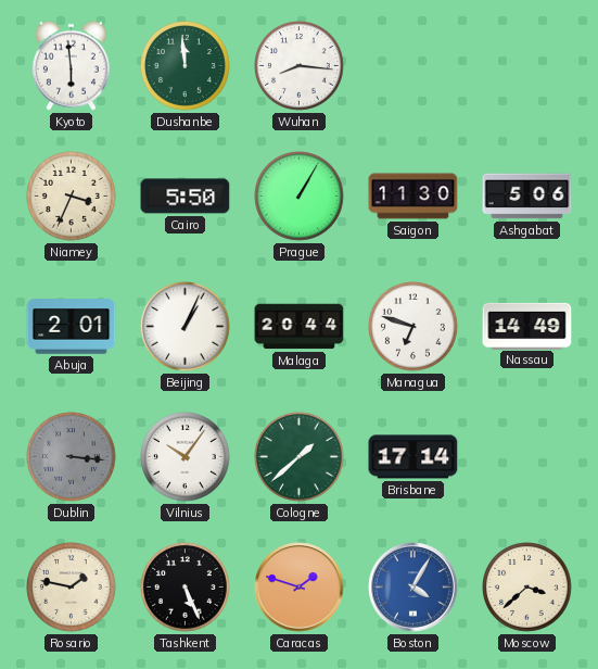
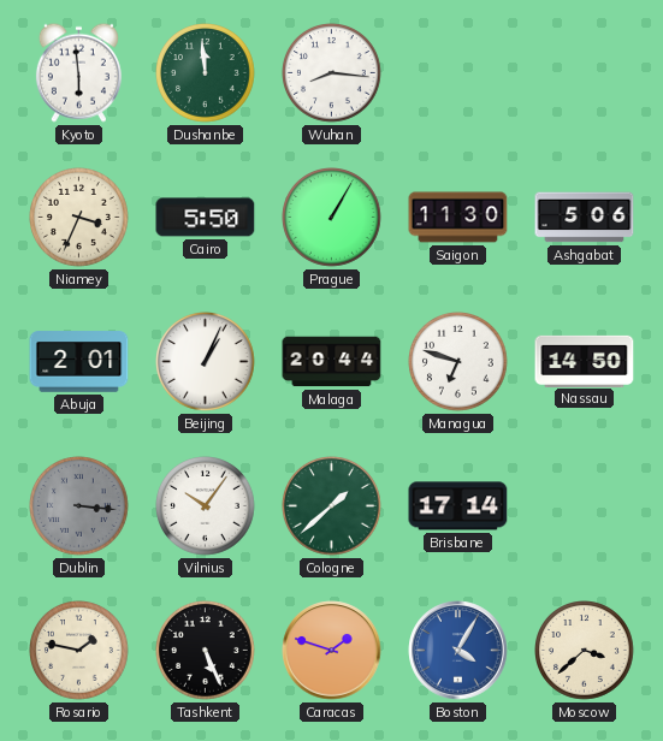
Nassau: 14:49 -> 14:50
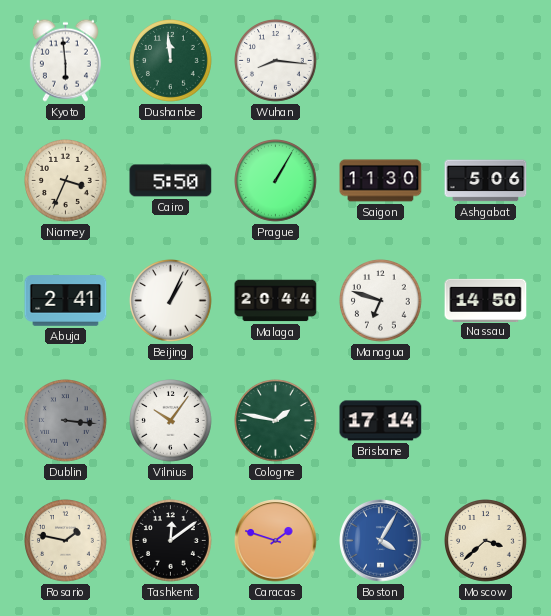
Abuja: 2:01 -> 2:41
Cologne: 1:38 -> 1:47
Tashkent: 5:26 -> 12:09
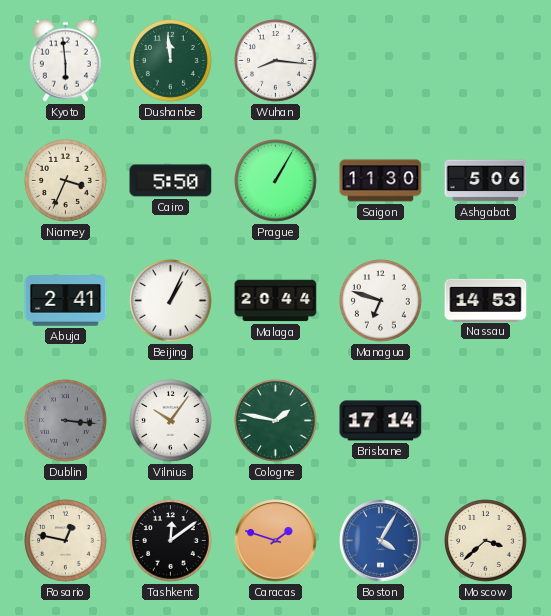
Nassau: 14:50 -> 14:53
Rosario: 1:47 -> 12:47
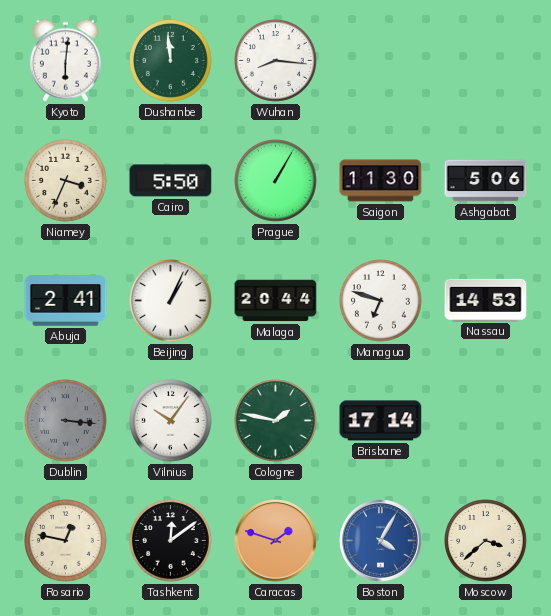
Kyoto: 5:59 -> 6:01
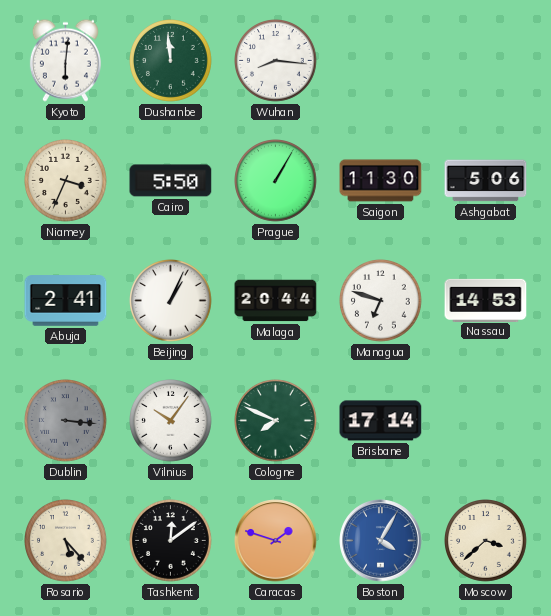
Cologne: 1:47 -> 7:49
Rosario: 12:47 -> 5:23
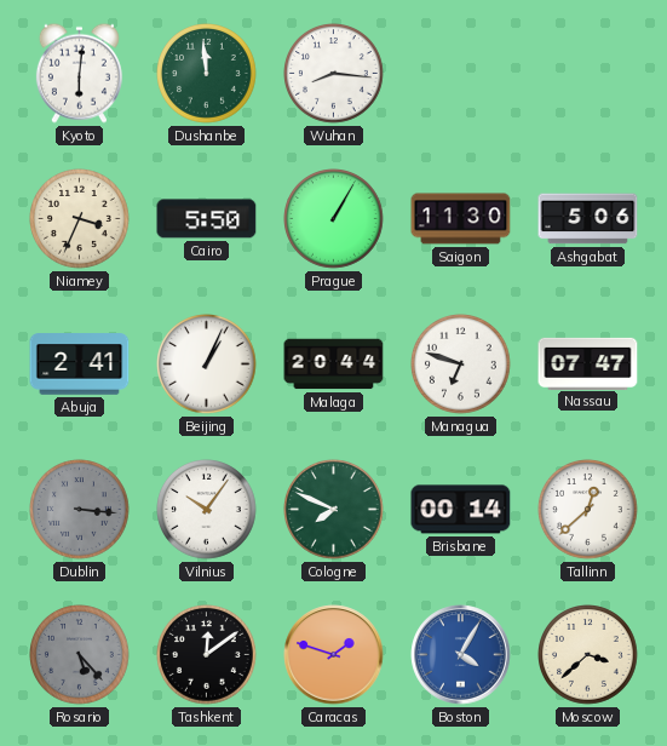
Nassau: 14:53 -> 07:47
Brisbane: 17:14 -> 00:14
Tallinn: none -> 12:38
Rosario dial: cream -> grey
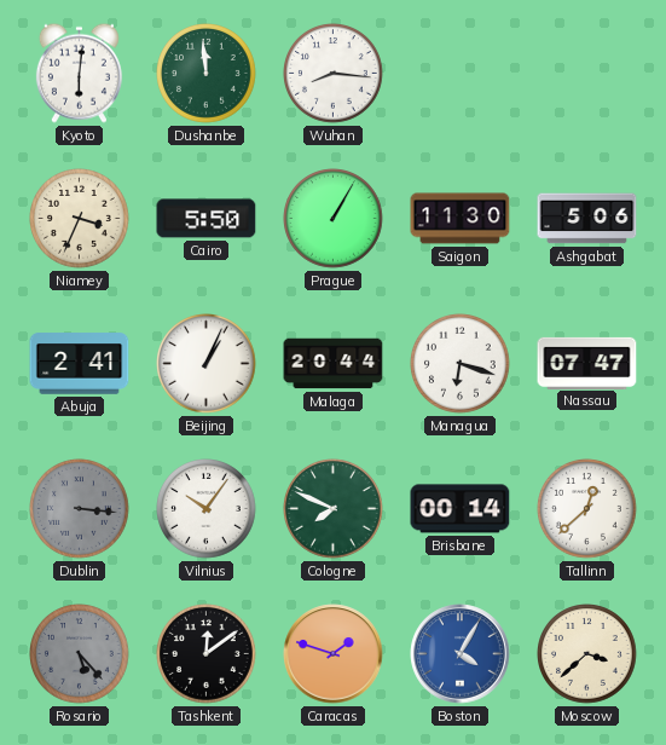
Managua: 6:48 -> 6:18
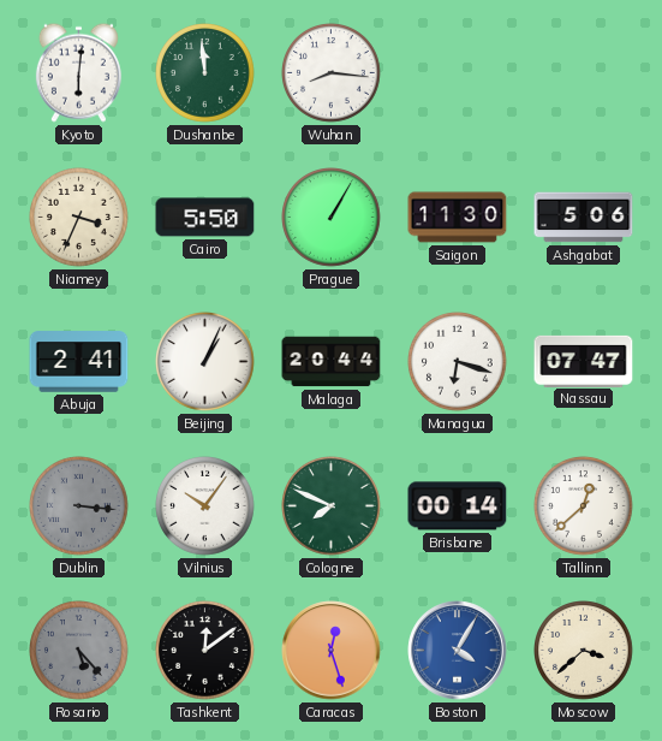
Caracas: 1:48 -> 12:27
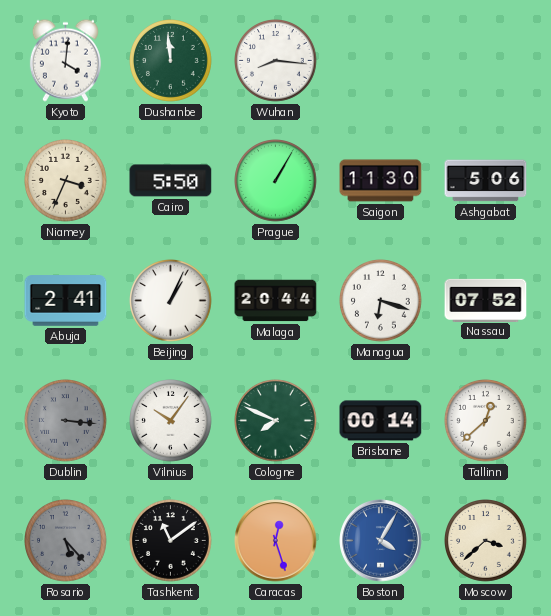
Kyoto: 6:01 -> 4:01
Nassau: 07:47 -> 07:52
Tashkent: 12:09 -> 11:09
